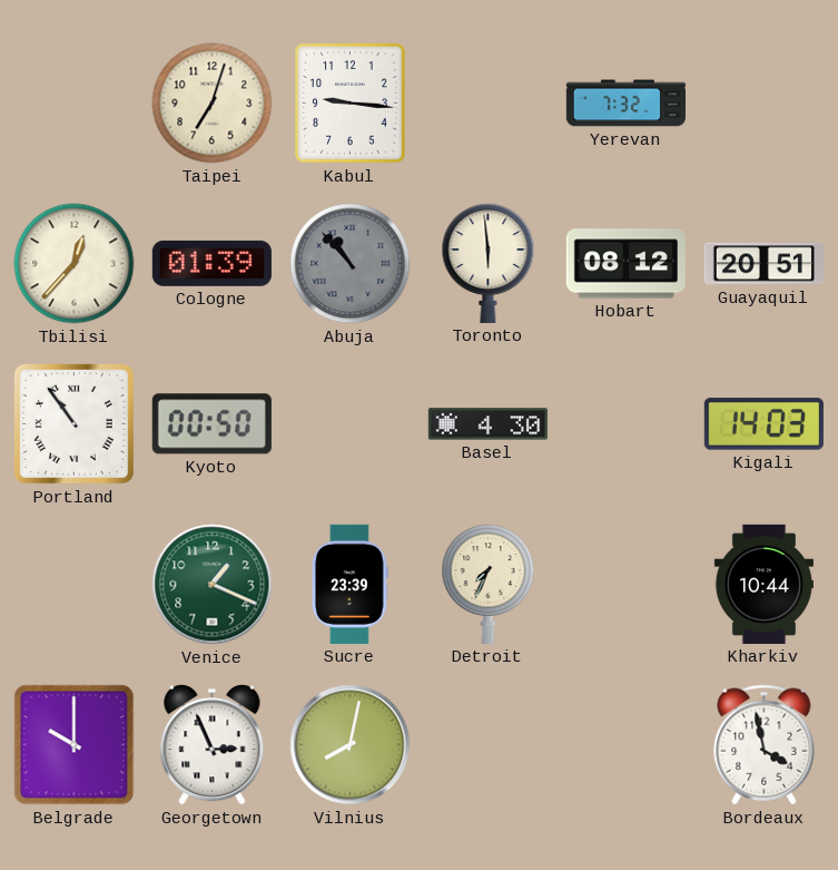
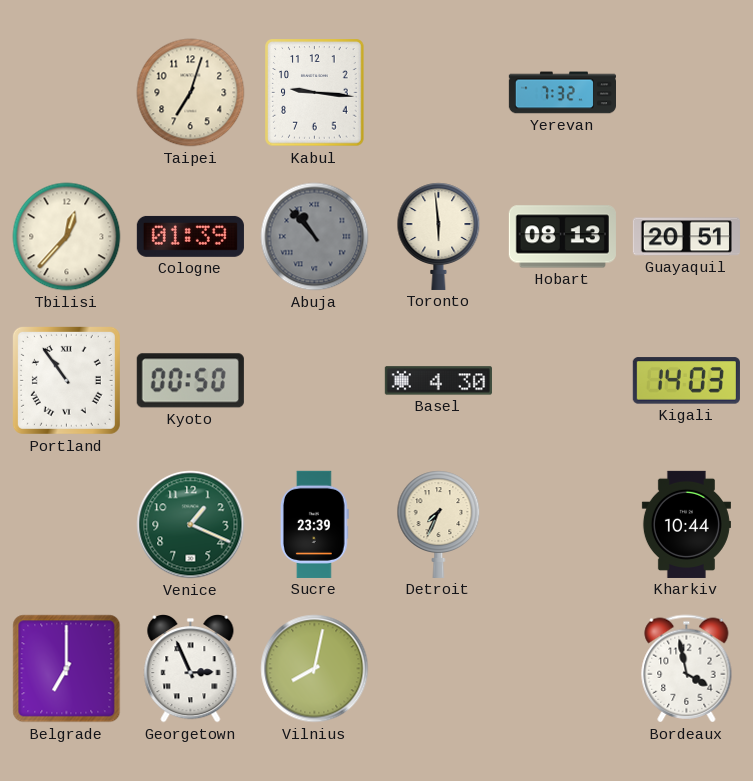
Hobart: 08:12 -> 08:13
Belgrade: 10:00 -> 7:00
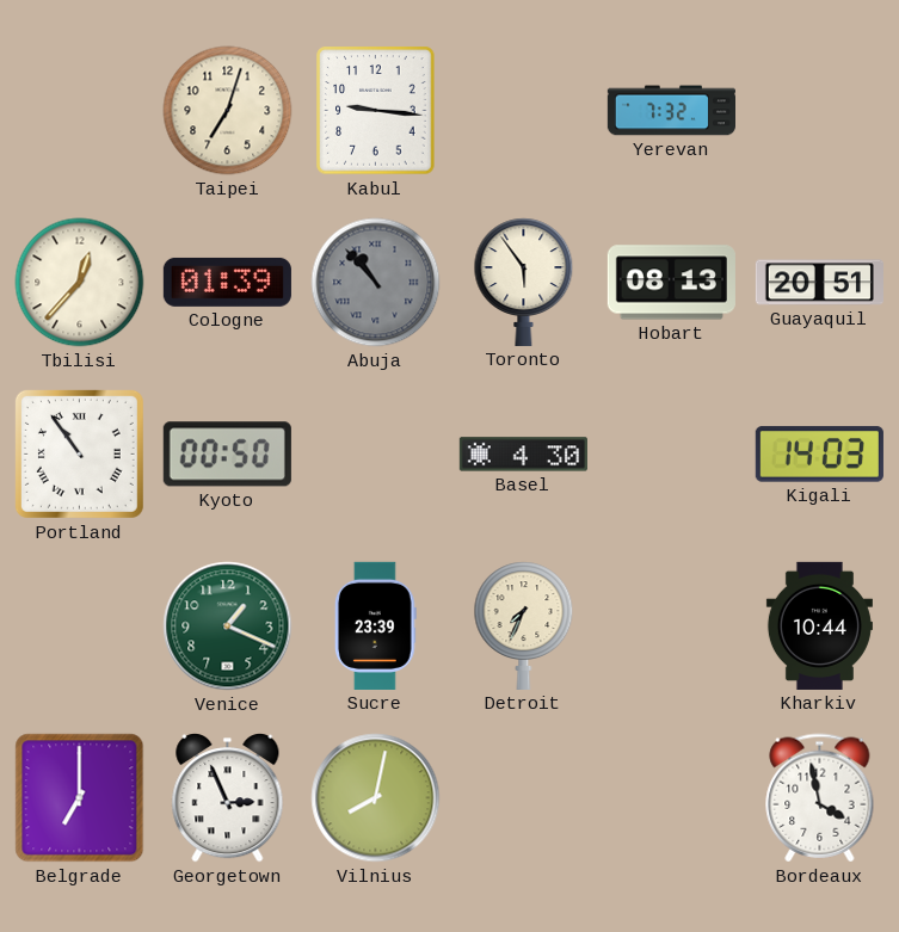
Toronto: 5:59 -> 5:54
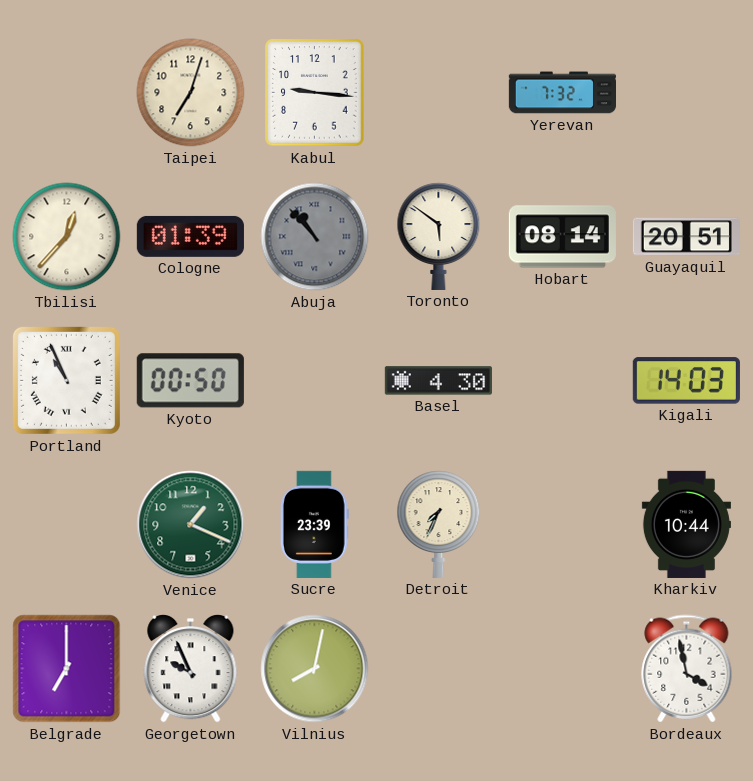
Toronto: 5:54 -> 5:51
Hobart: 08:13 -> 08:14
Portland: 10:54 -> 10:56
Georgetown: 2:56 -> 9:56
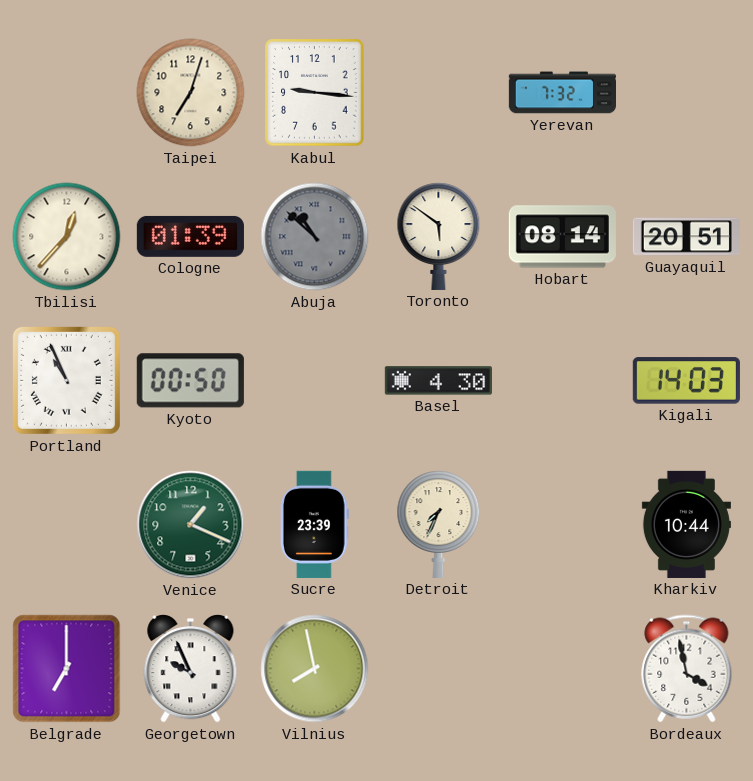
Abuja: 10:53 -> 10:52
Vilnius: 8:02 -> 7:58
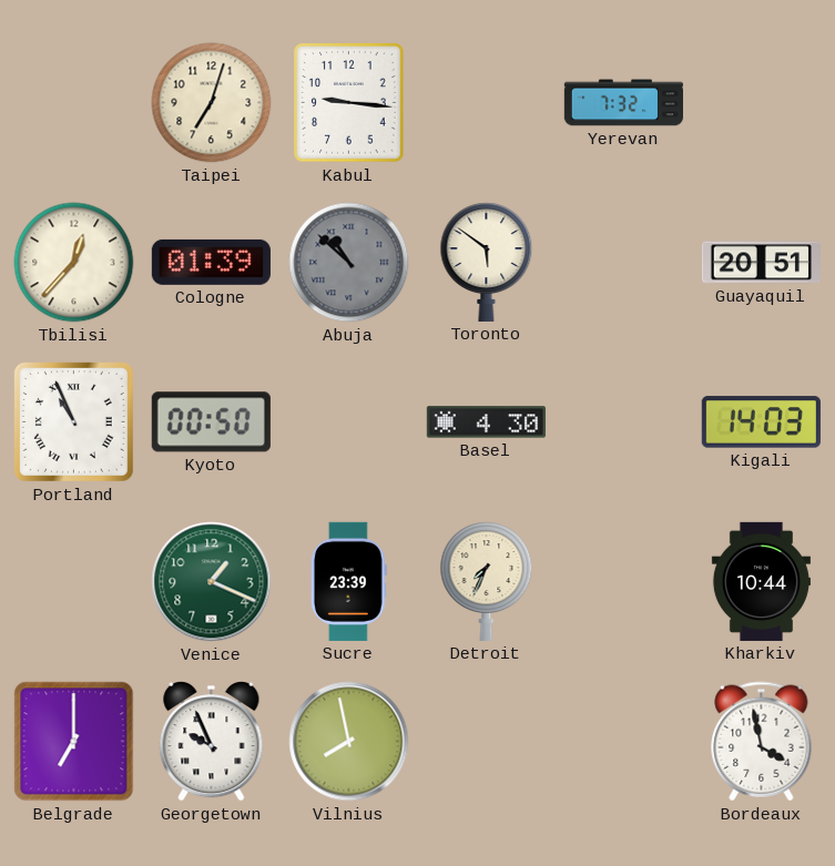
Hobart: 08:14 -> none
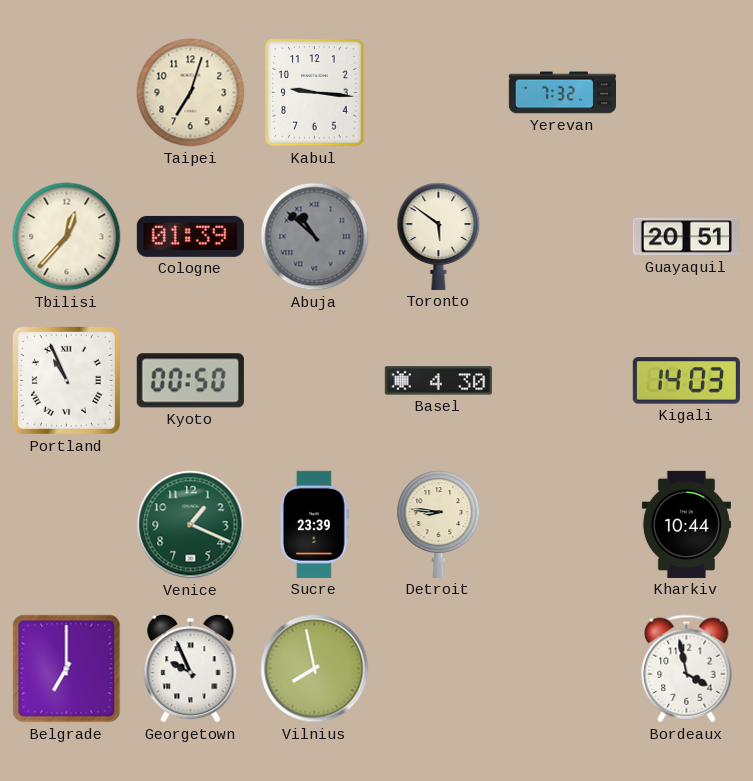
Detroit: 7:34 -> 8:46
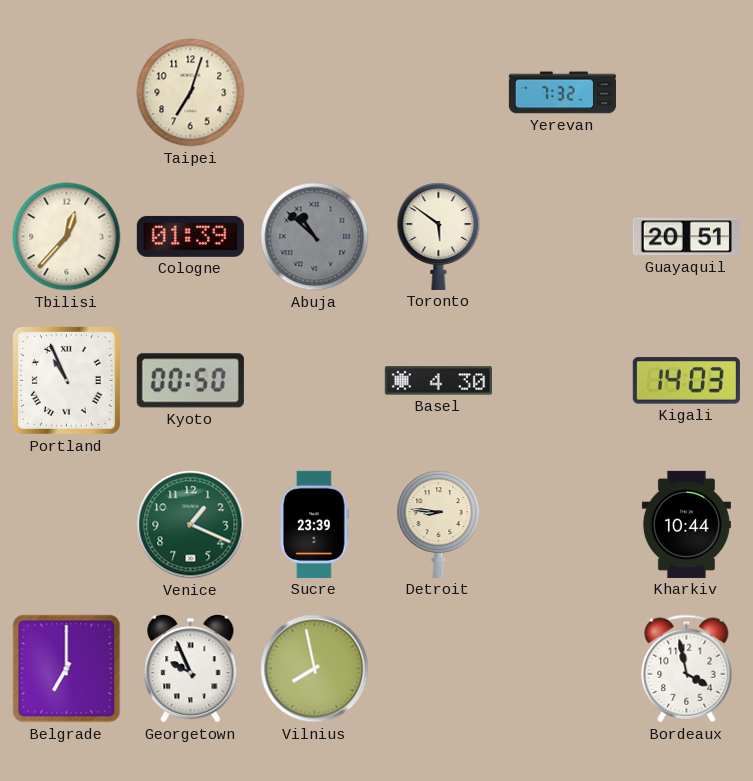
Kabul: 9:16 -> none
